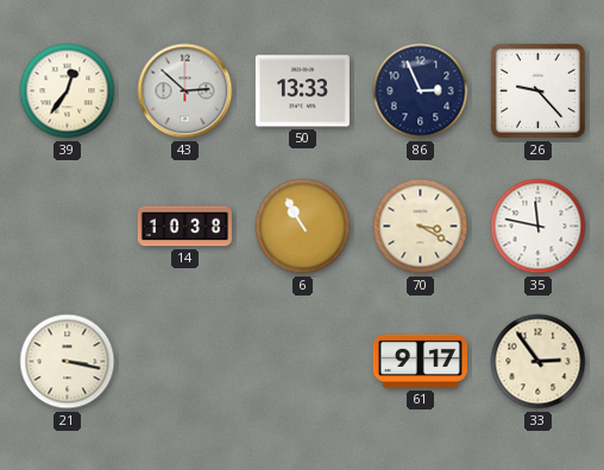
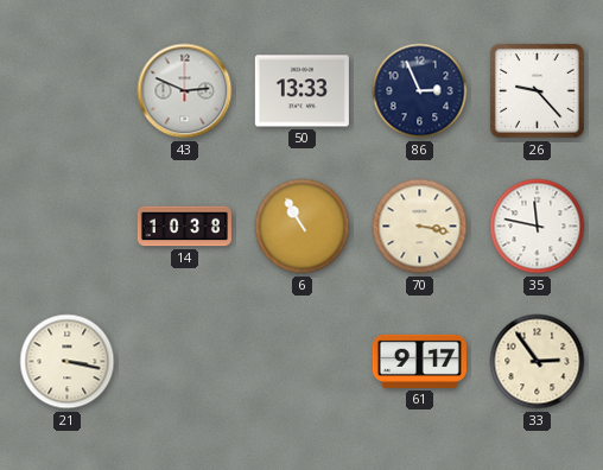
39: 12:36 -> none
43: 2:52 -> 2:49
70: 3:20 -> 3:17
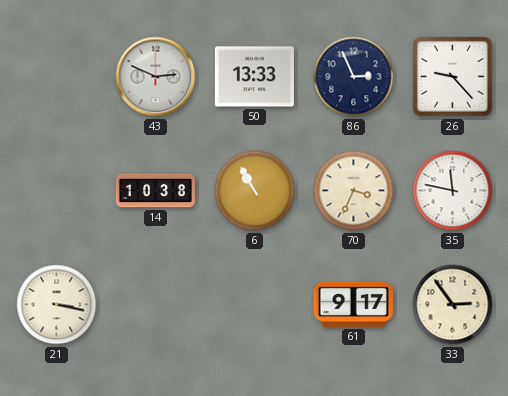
70: 3:17 -> 3:34
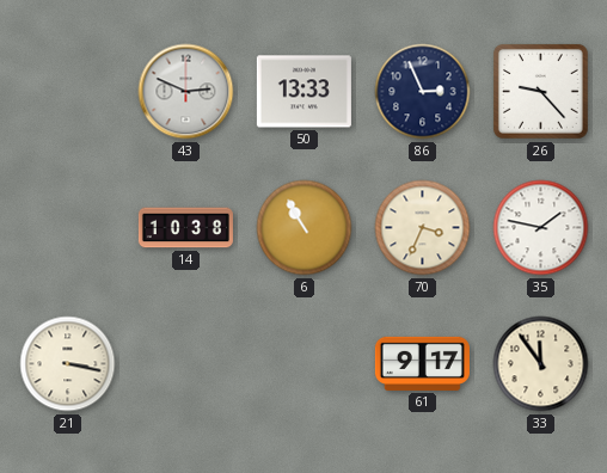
35: 11:47 -> 1:47
33: 2:54 -> 11:54
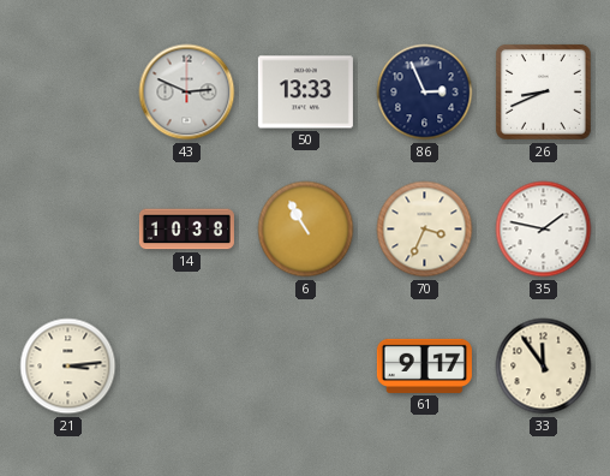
26: 9:23 -> 8:41
21: 3:17 -> 3:14
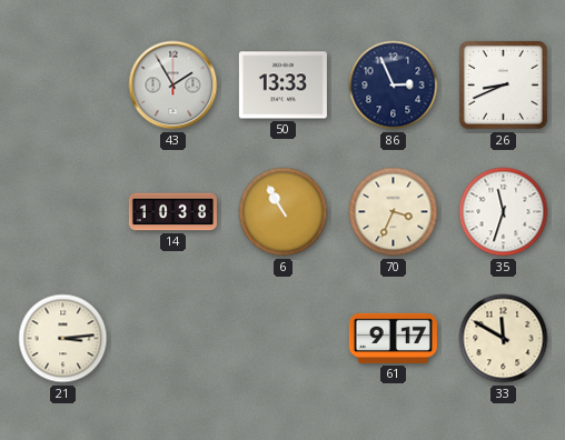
43: 2:49 -> 1:55
35: 1:47 -> 11:33
33: 11:54 -> 11:50
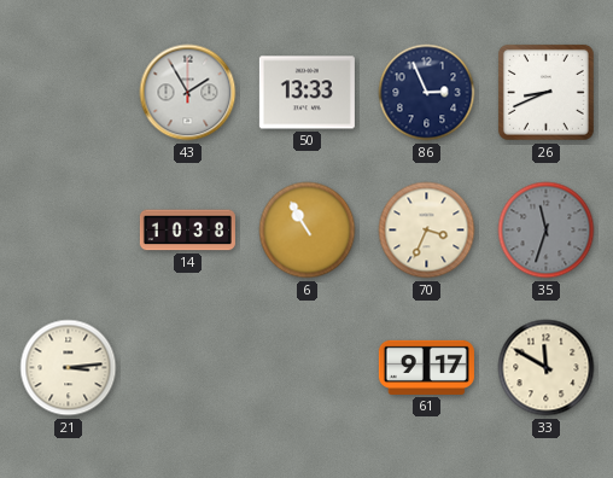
35 dial: white -> grey
